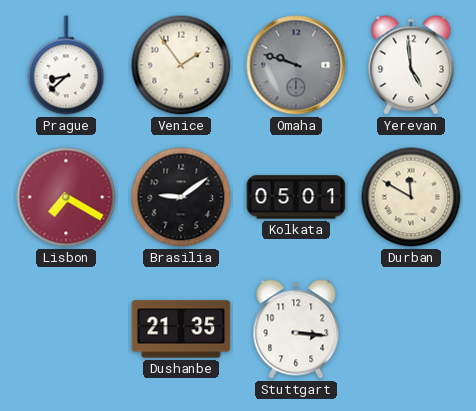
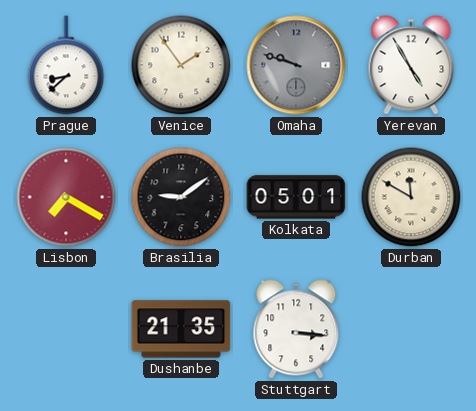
Yerevan: 4:59 -> 4:55
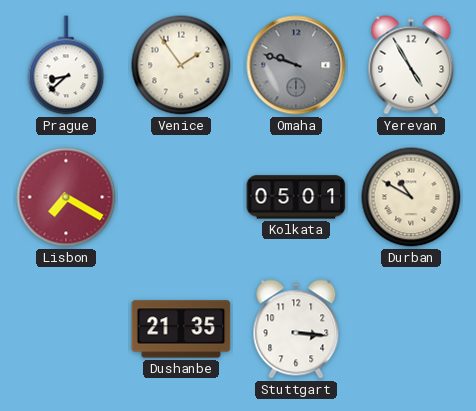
Brasilia: 9:09 -> none
Durban: 11:50 -> 10:50
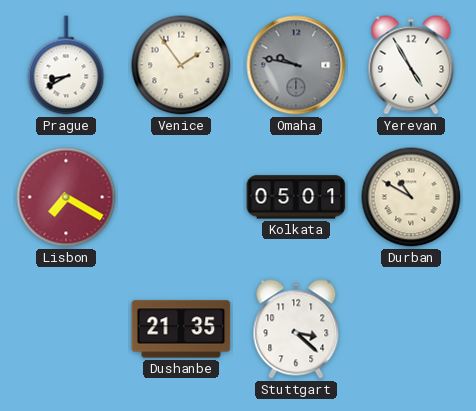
Prague: 8:38 -> 8:40
Omaha: 9:48 -> 9:47
Stuttgart: 3:16 -> 3:22
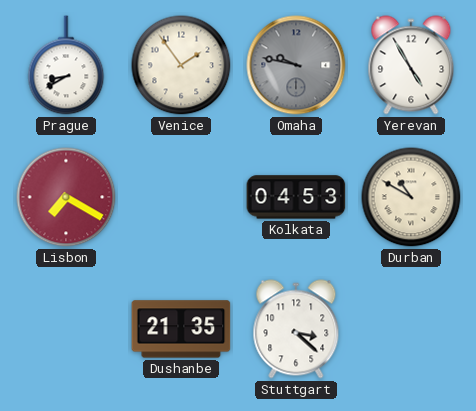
Kolkata: 05:01 -> 04:53
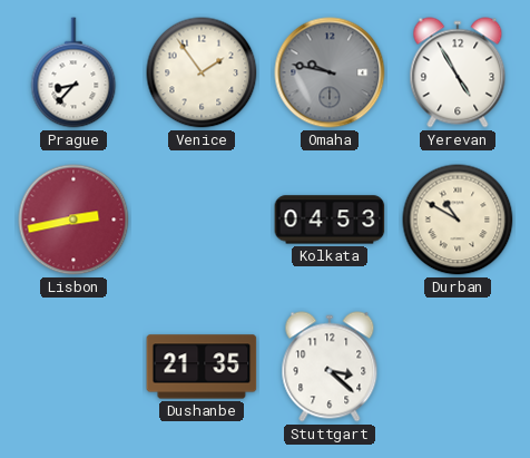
Prague: 8:40 -> 8:37
Lisbon: 7:20 -> 2:43
